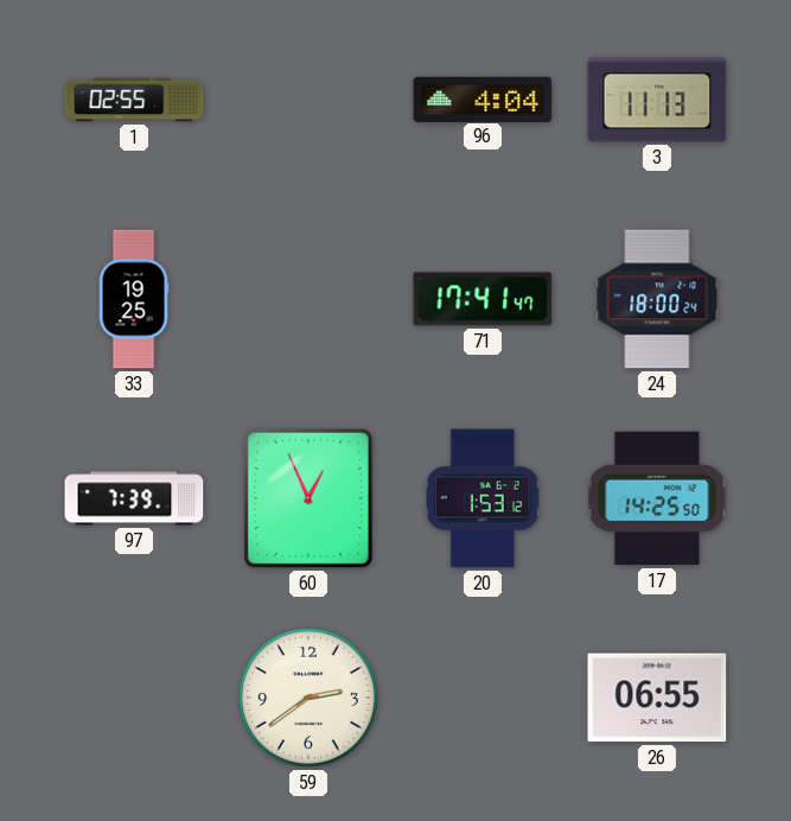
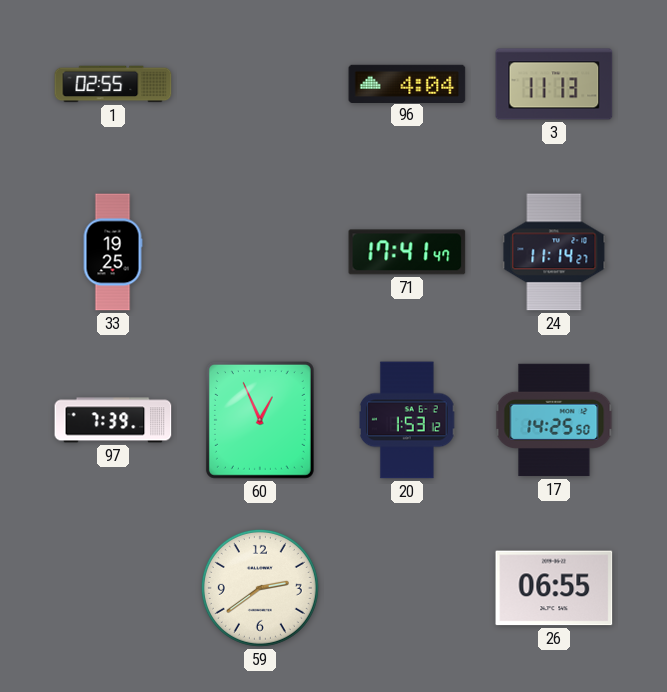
24: 18:00 -> 11:14
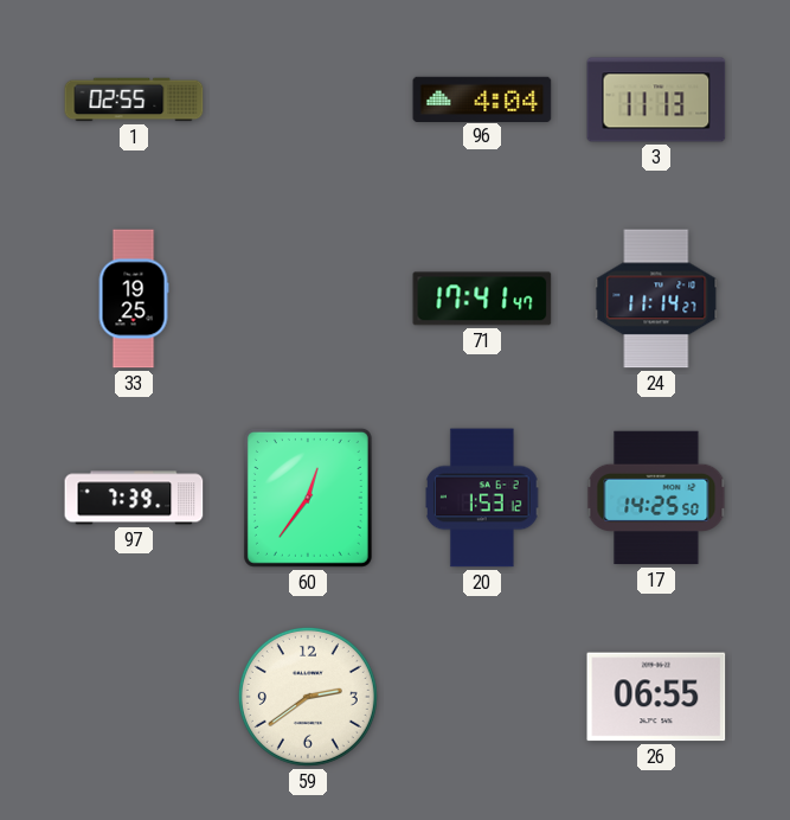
60: 12:56 -> 12:36
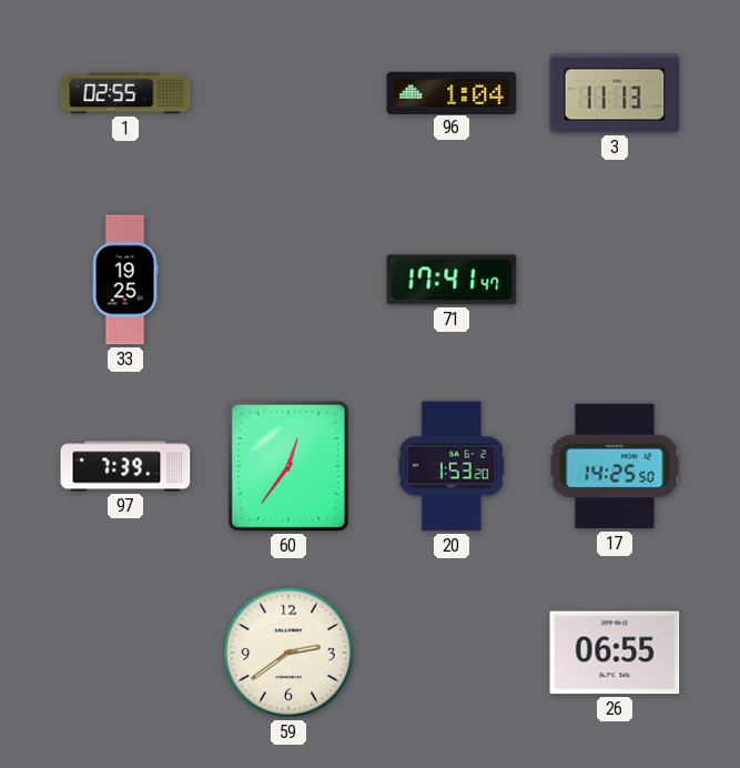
96: 4:04 -> 1:04
24: 11:14 -> none
20: 1:53:12 -> 1:53:20
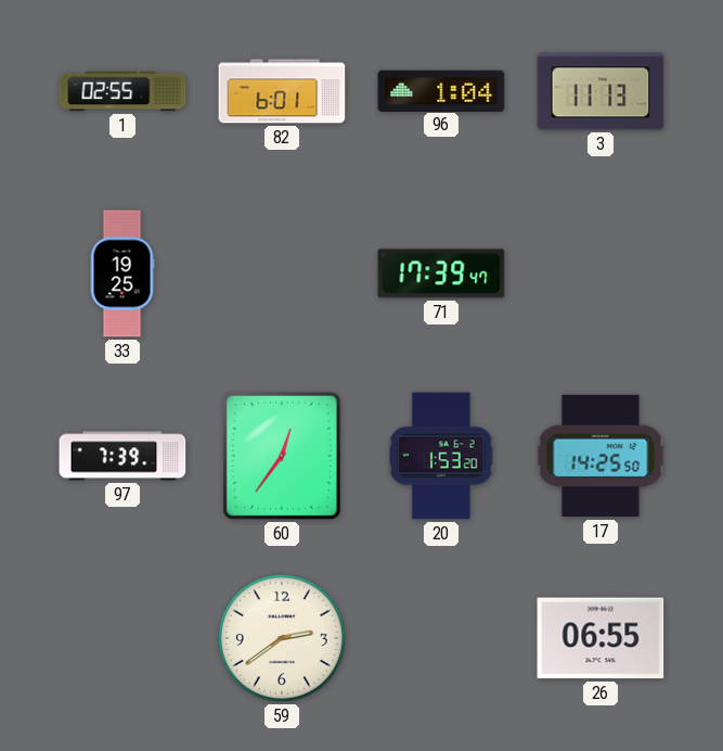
82: none -> 6:01
71: 17:41 -> 17:39
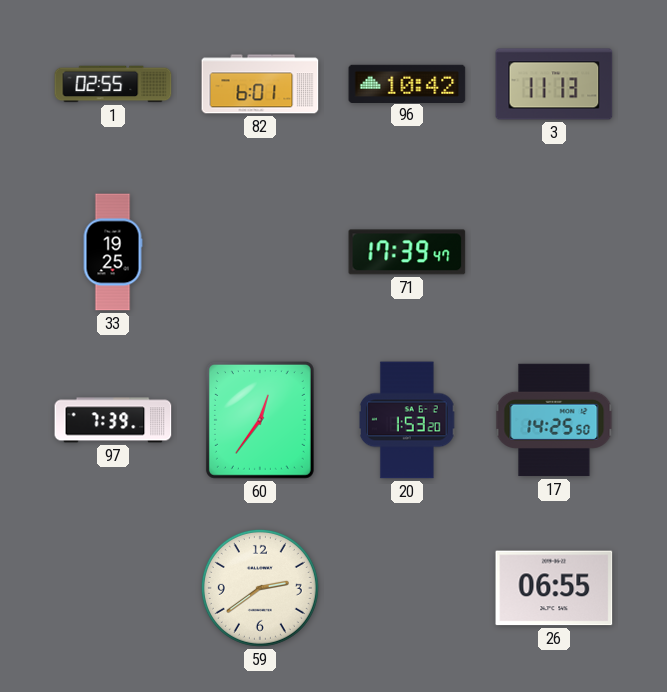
96: 1:04 -> 10:42
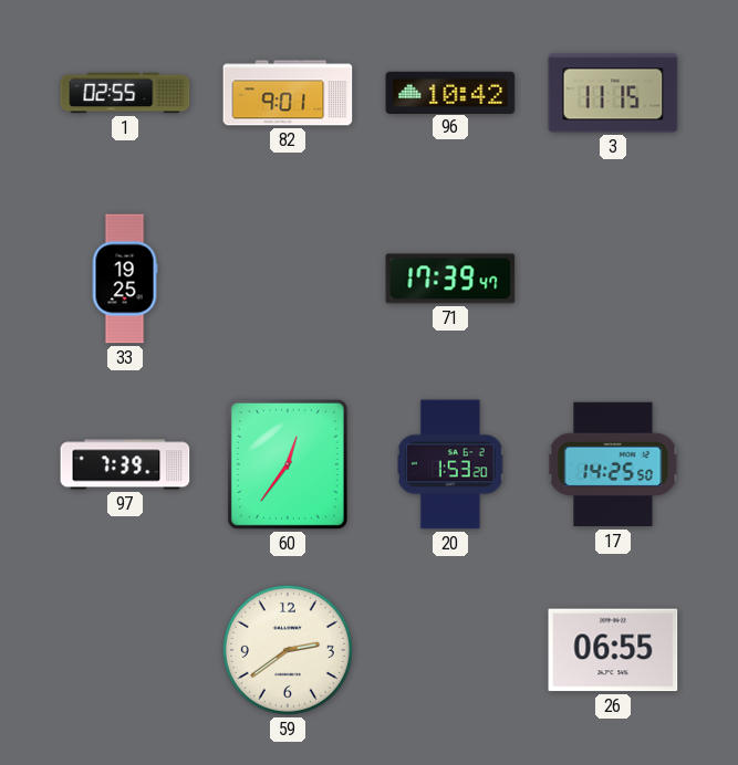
82: 6:01 -> 9:01
3: 11:13 -> 11:15
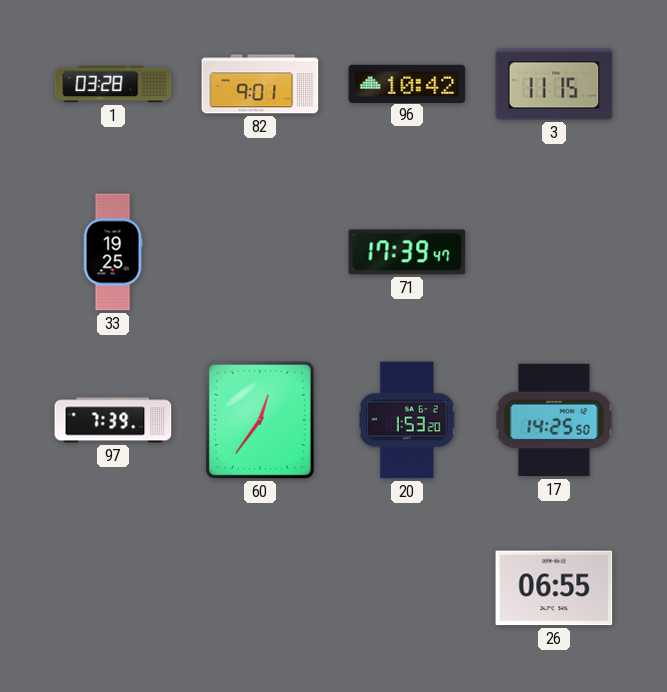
1: 02:55 -> 03:28
59: 2:39 -> none
